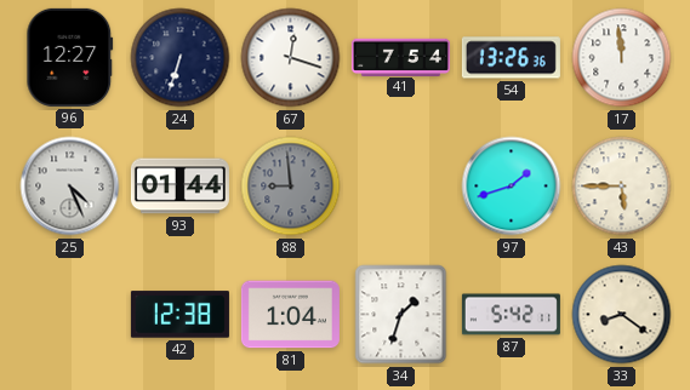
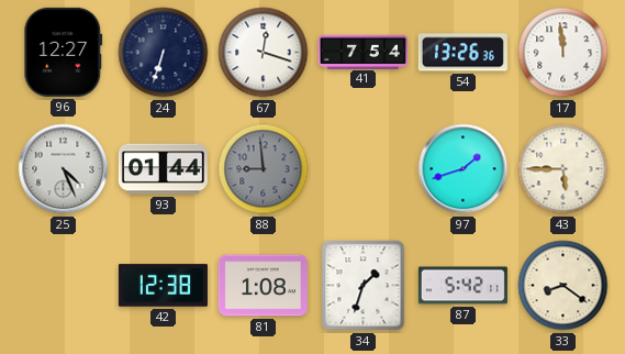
81: 1:04 -> 1:08
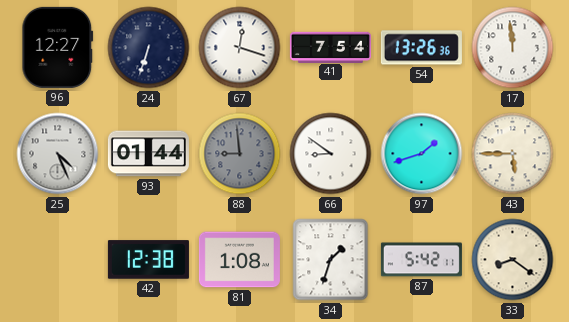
66: none -> 8:51
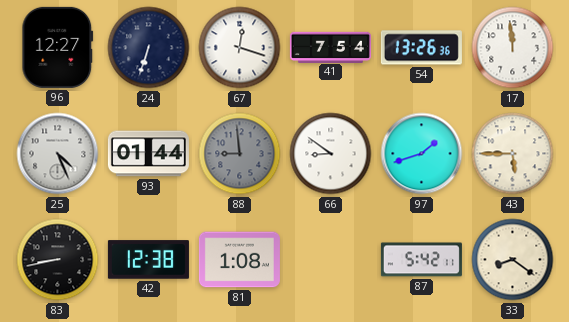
83: none -> 8:43
34: 1:33 -> none
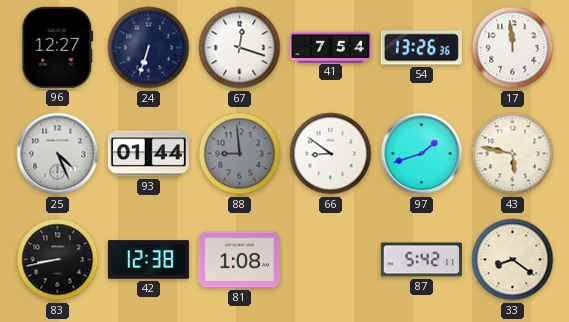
43: 5:45 -> 5:47
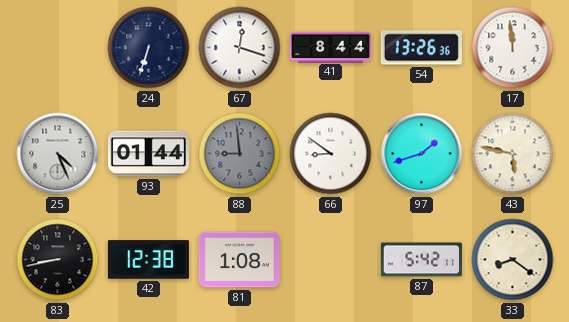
96: 12:27 -> none
41: 7:54 -> 8:44
